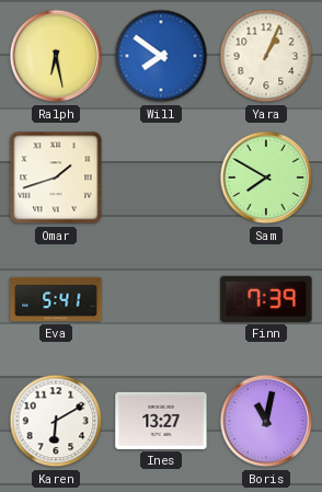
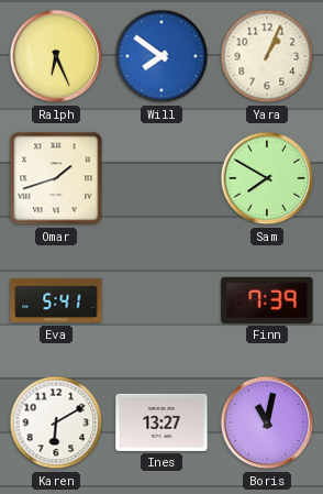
Ralph: 6:28 -> 6:26
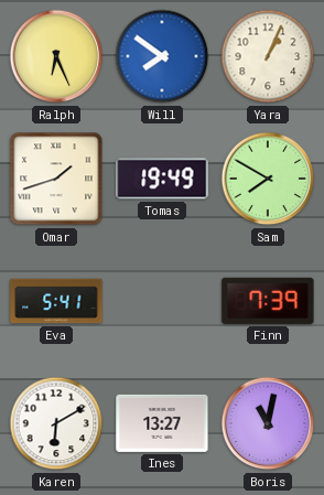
Tomas: none -> 19:49
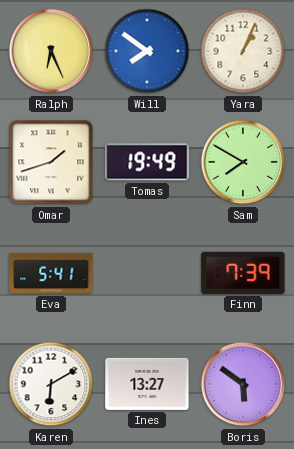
Boris: 11:02 -> 5:51
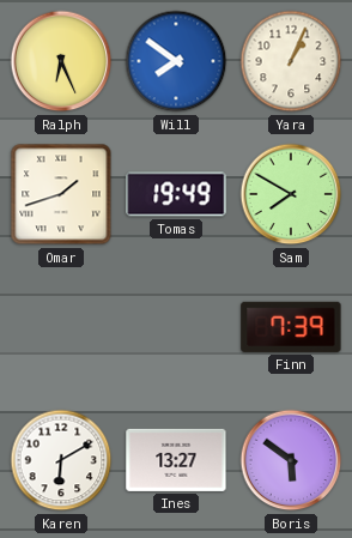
Eva: 5:41 -> none
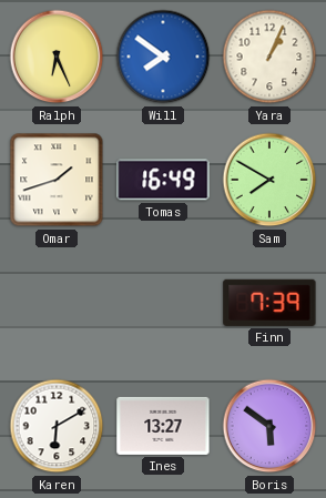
Tomas: 19:49 -> 16:49
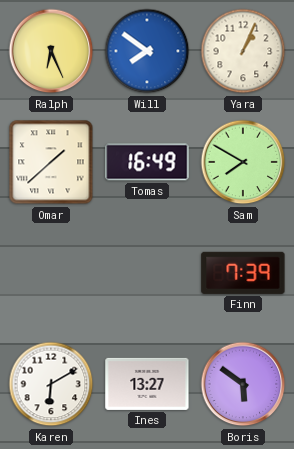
Omar: 1:42 -> 1:38
